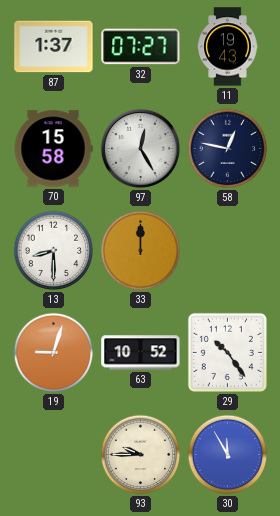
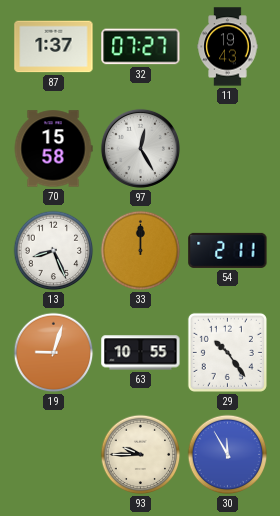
58: 12:47 -> none
13: 8:30 -> 8:26
54: none -> 2:11
63: 10:52 -> 10:55
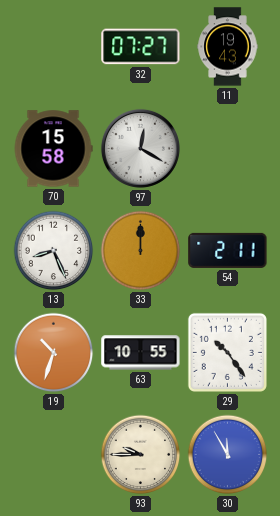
87: 1:37 -> none
97: 12:25 -> 12:20
19: 9:03 -> 10:33
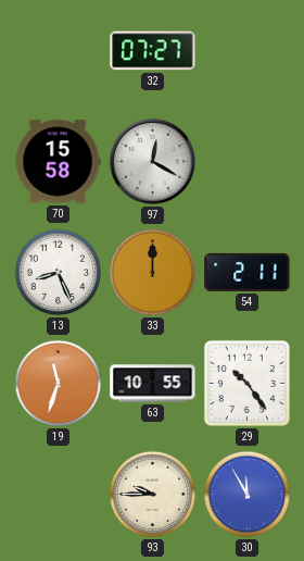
11: 19:43 -> none
19: 10:33 -> 11:33
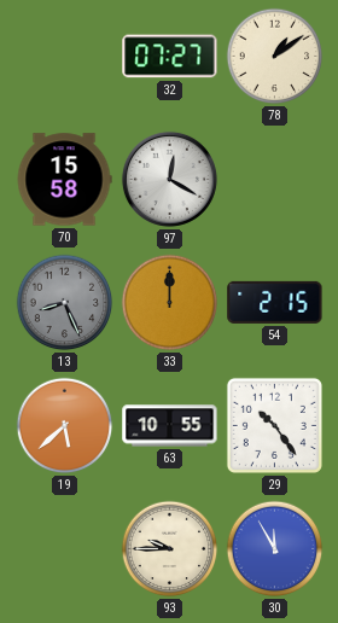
78: none -> 1:09
13 dial: white -> grey
54: 2:11 -> 2:15
19: 11:33 -> 5:38
